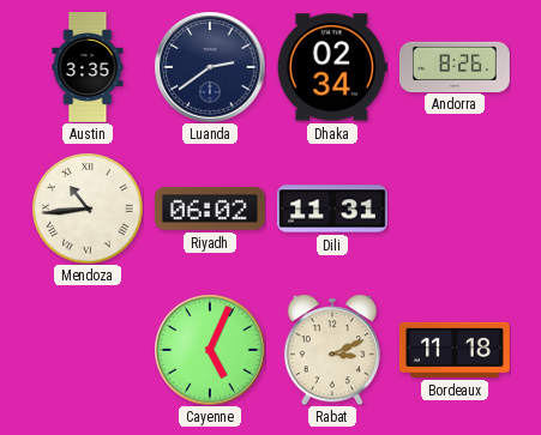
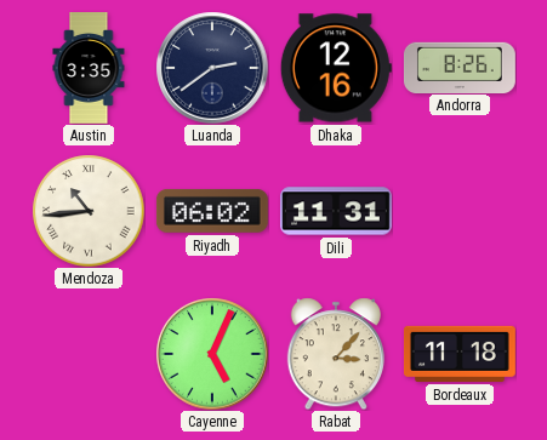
Dhaka: 02:34 -> 12:16
Rabat: 3:11 -> 3:07
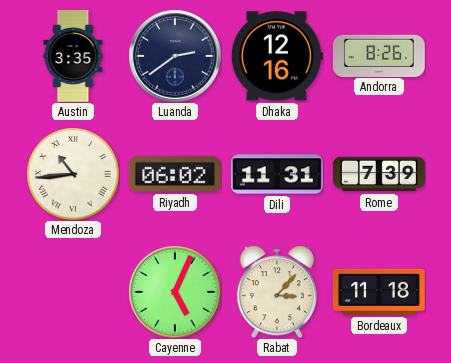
Rome: none -> 7:39
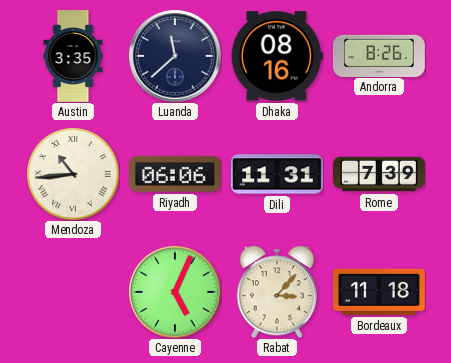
Luanda: 2:39 -> 11:38
Dhaka: 12:16 -> 08:16
Riyadh: 06:02 -> 06:06
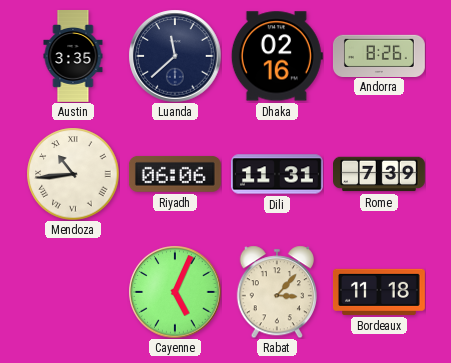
Dhaka: 08:16 -> 02:16
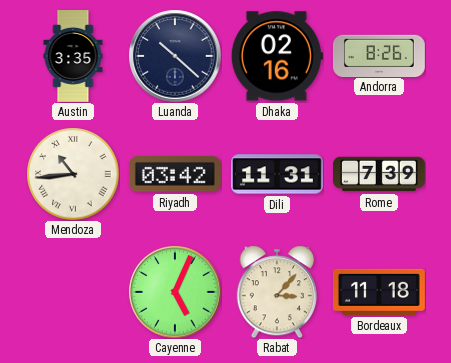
Luanda: 11:38 -> 10:22
Riyadh: 06:06 -> 03:42
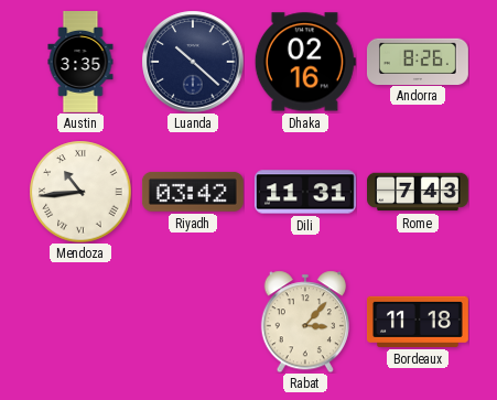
Rome: 7:39 -> 7:43
Cayenne: 5:04 -> none
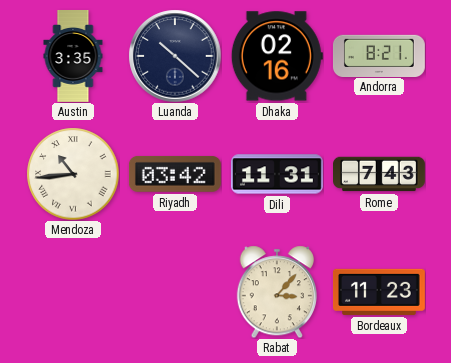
Andorra: 8:26 -> 8:21
Bordeaux: 11:18 -> 11:23
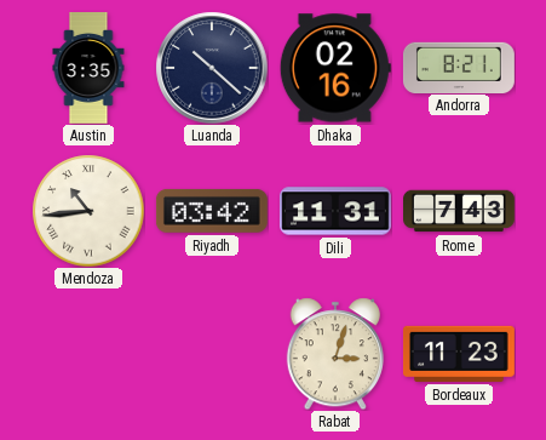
Rabat: 3:07 -> 3:03
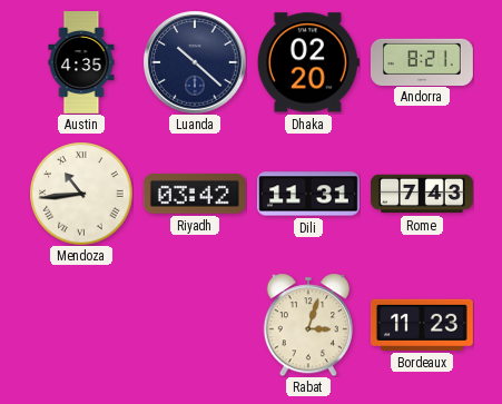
Austin: 3:35 -> 4:35
Dhaka: 02:16 -> 02:20
